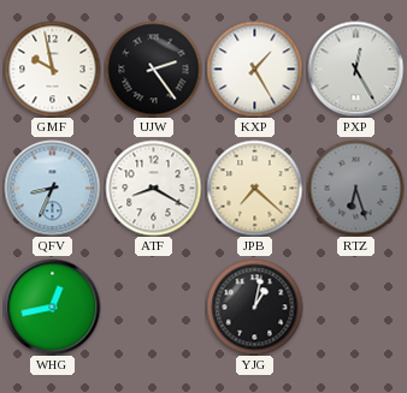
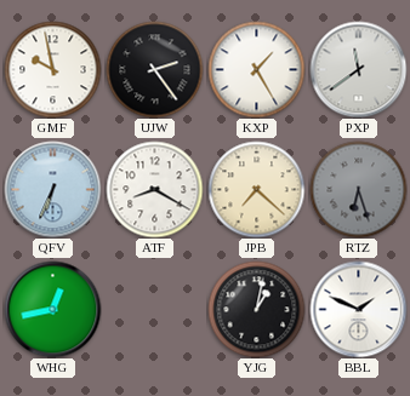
PXP: 12:25 -> 11:39
QFV: 8:34 -> 6:34
BBL: none -> 1:49
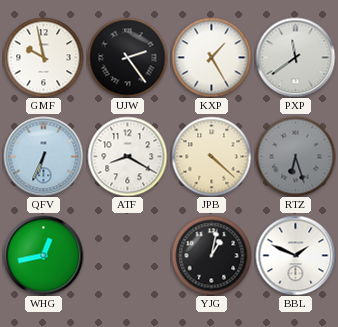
JPB: 7:22 -> 4:22
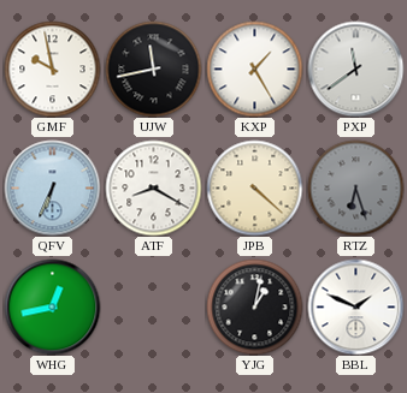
UJW: 2:24 -> 11:43
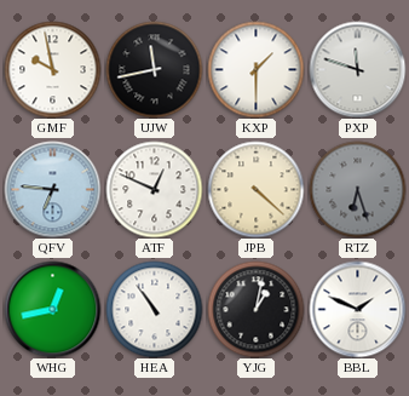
KXP: 1:25 -> 1:30
PXP: 11:39 -> 11:48
QFV: 6:34 -> 6:46
ATF: 8:20 -> 12:49
HEA: none -> 10:54
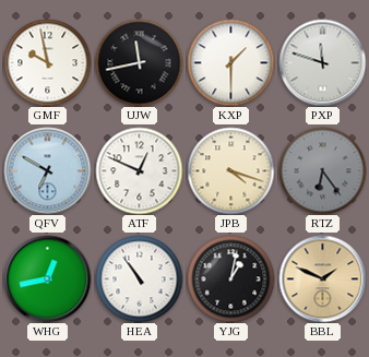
QFV: 6:46 -> 6:50
JPB: 4:22 -> 4:18
RTZ: 6:27 -> 6:24
BBL dial: white -> champagne
